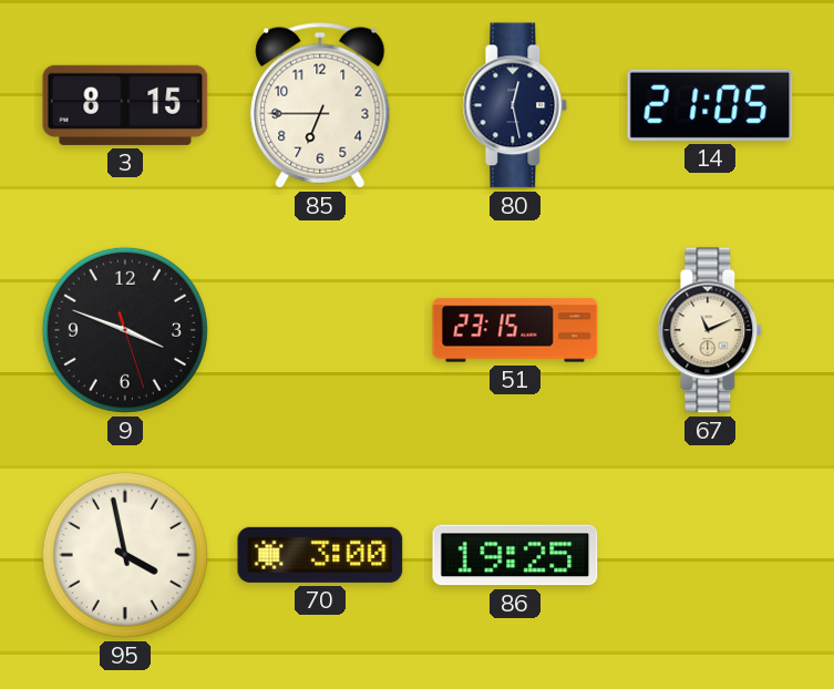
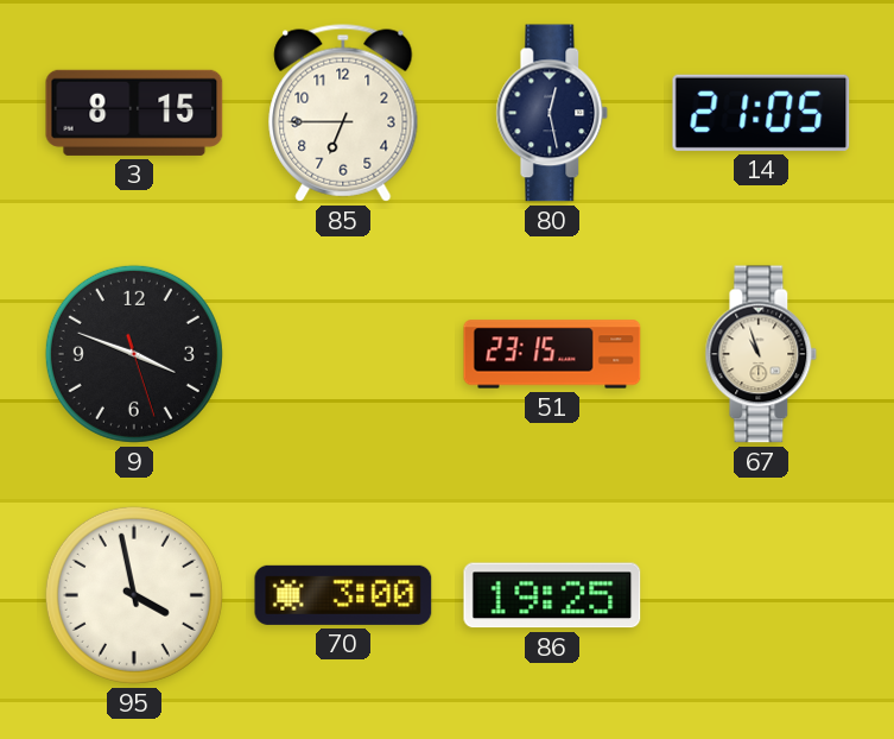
67: 11:11 -> 10:57
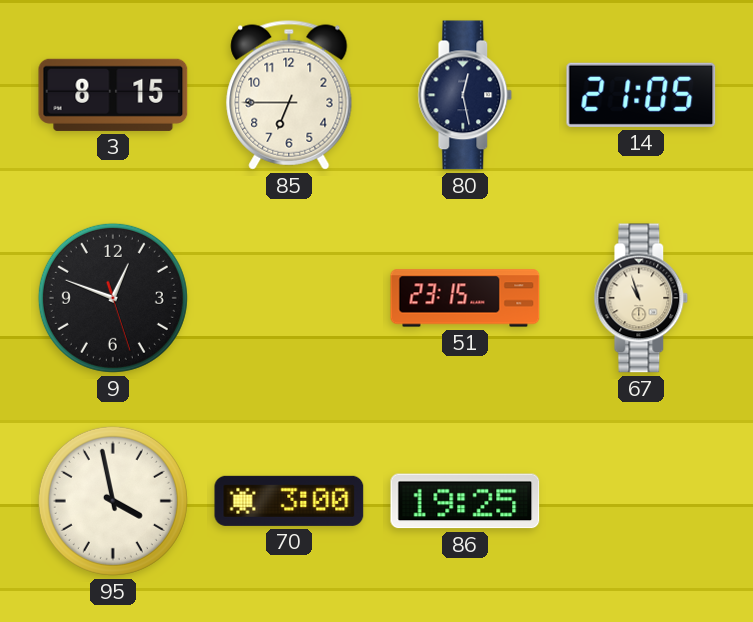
9: 3:48 -> 12:48
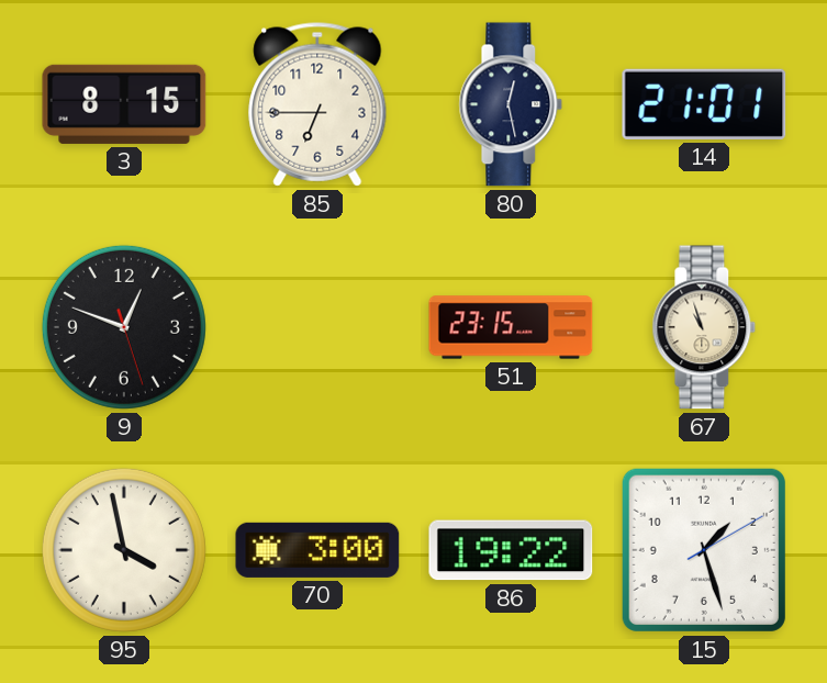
14: 21:05 -> 21:01
86: 19:25 -> 19:22
15: none -> 1:27
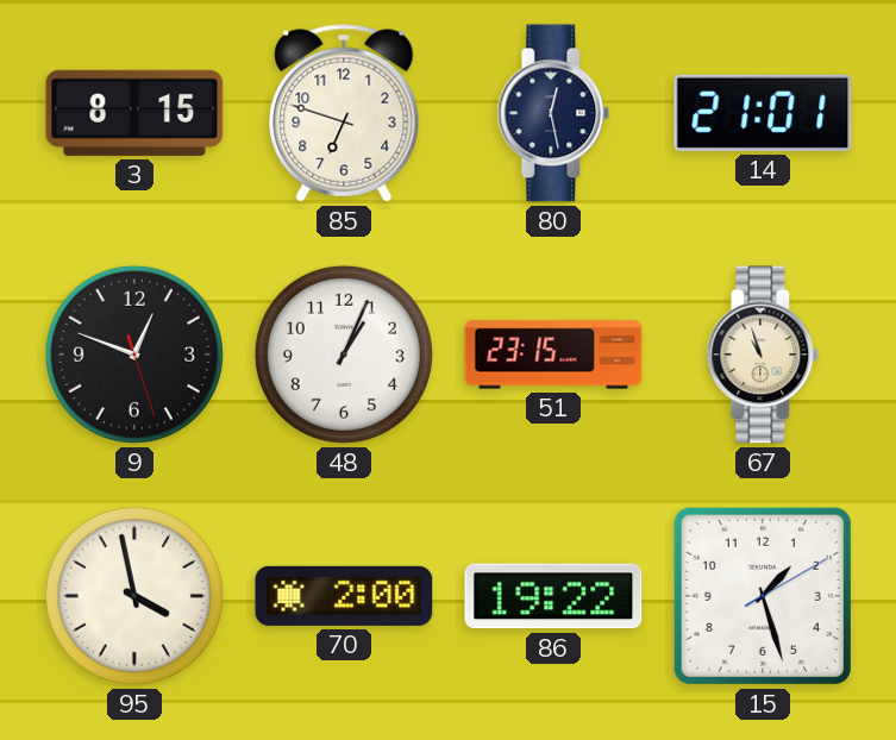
85: 6:45 -> 6:48
48: none -> 1:04
70: 3:00 -> 2:00
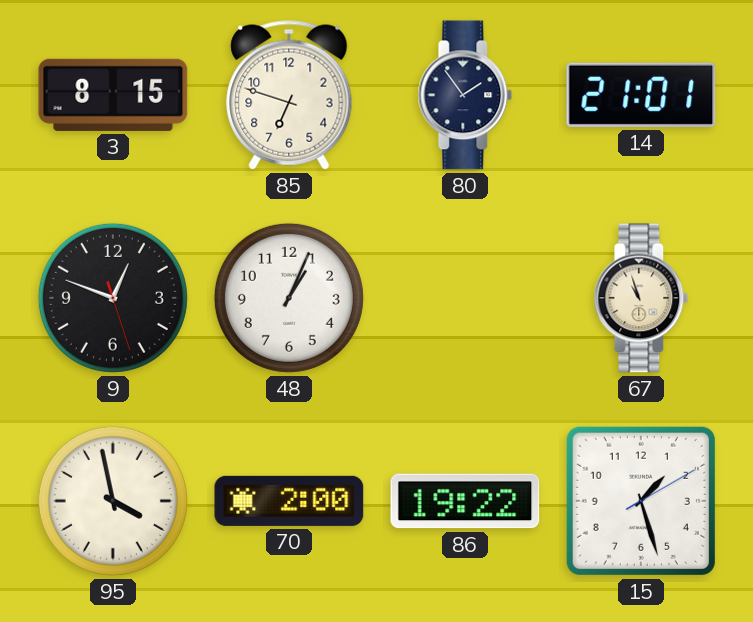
80: 12:28 -> 1:54
51: 23:15 -> none
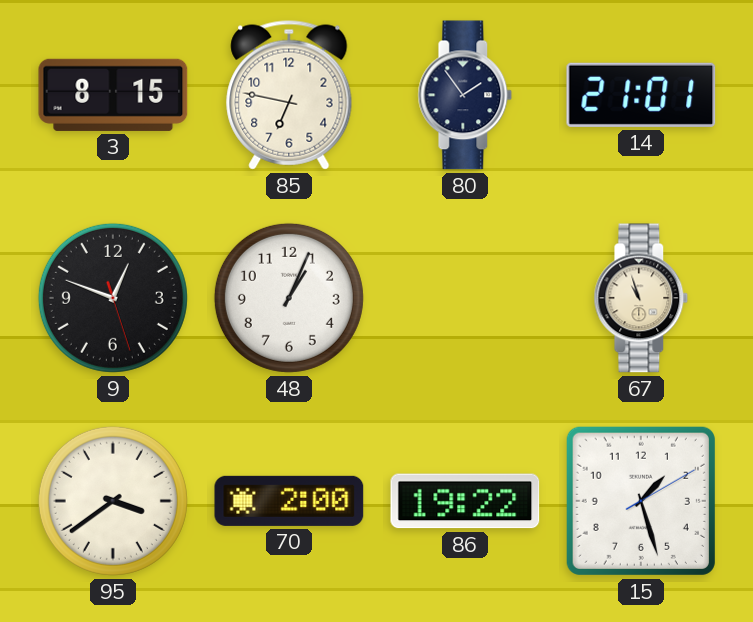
85: 6:48 -> 6:47
95: 3:58 -> 3:39
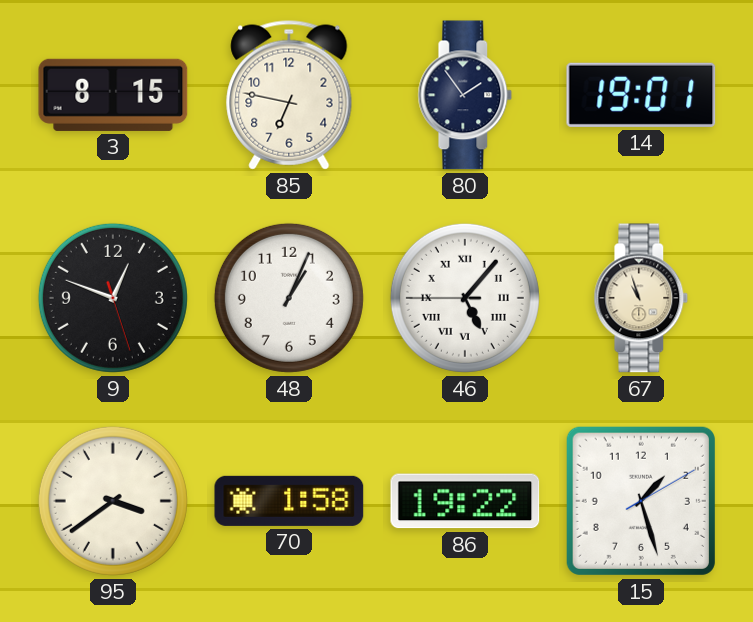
14: 21:01 -> 19:01
46: none -> 5:06
70: 2:00 -> 1:58
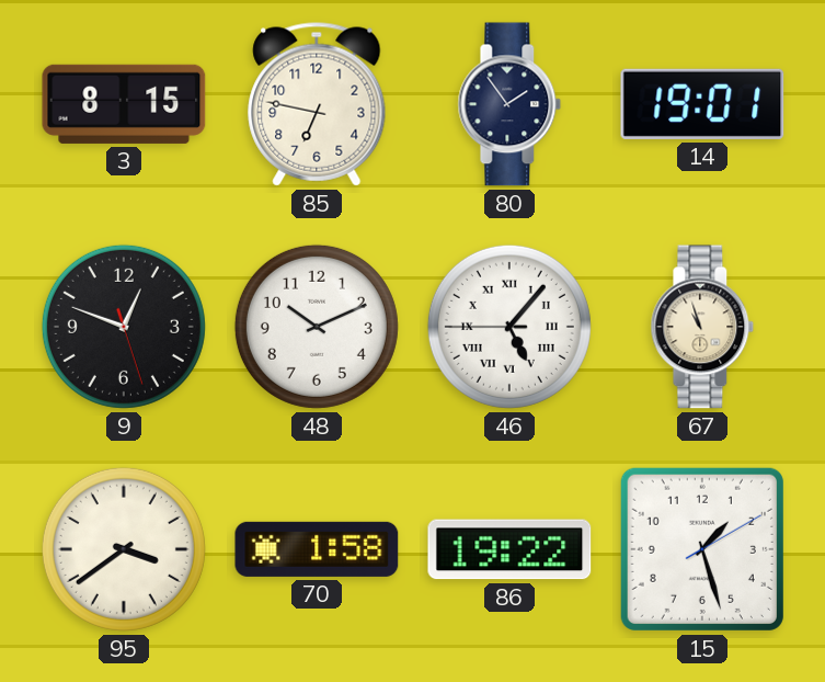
48: 1:04 -> 10:11
